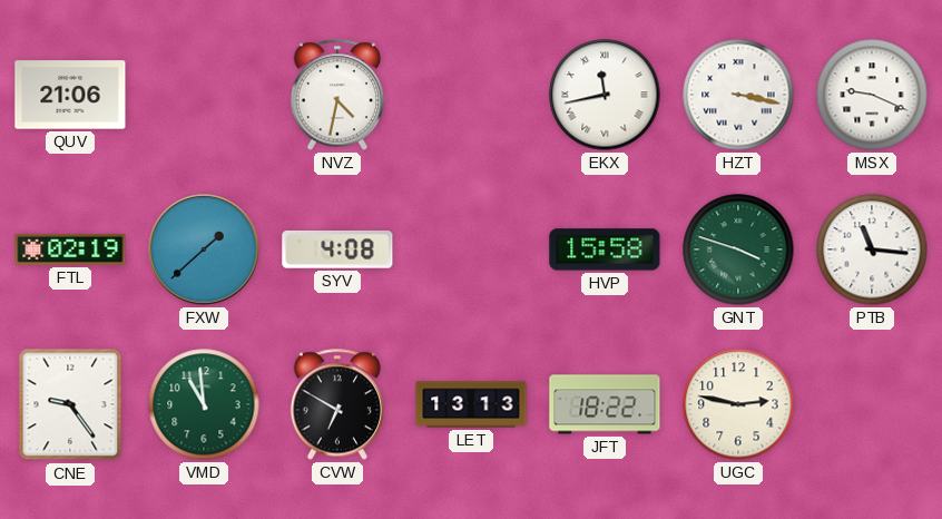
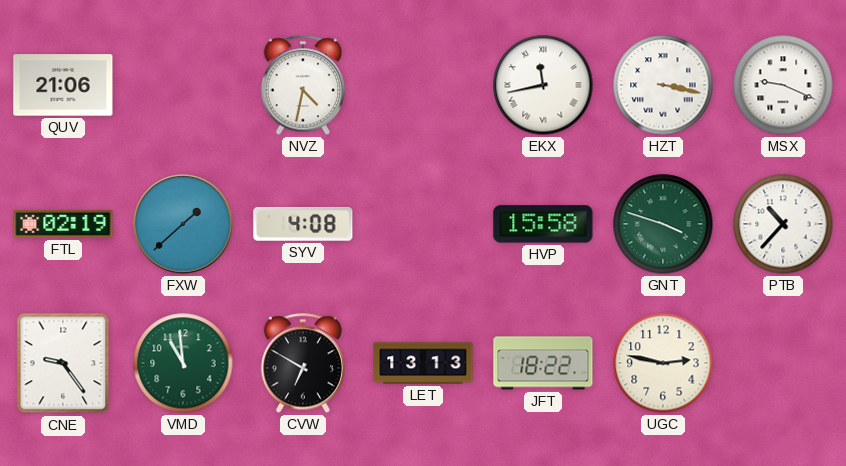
PTB: 11:16 -> 10:37
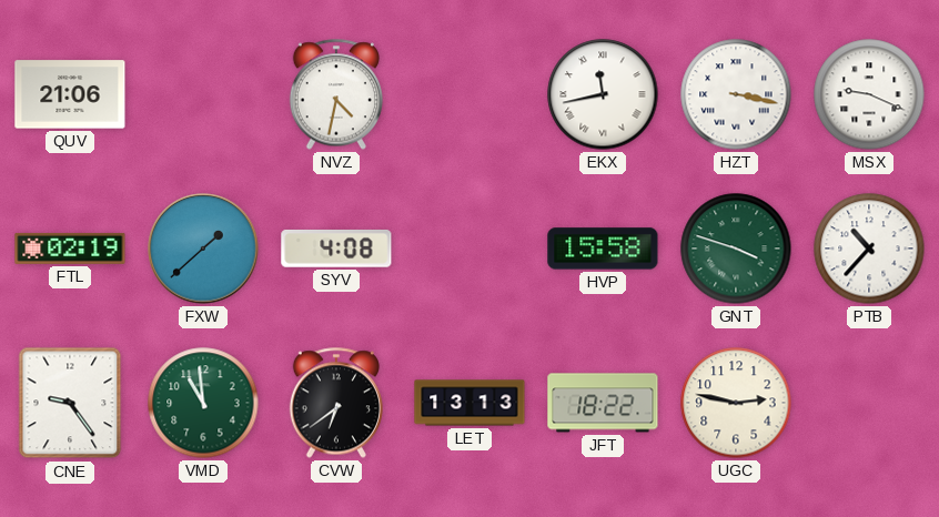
CVW: 6:50 -> 6:39
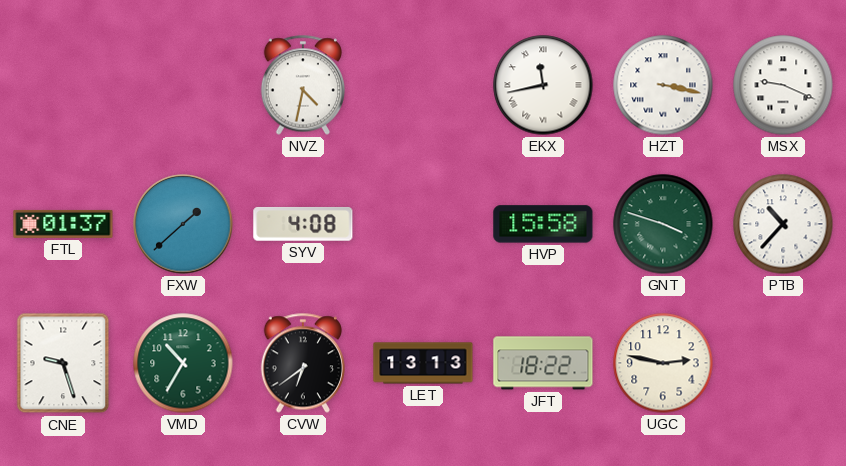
QUV: 21:06 -> none
FTL: 02:19 -> 01:37
CNE: 9:24 -> 9:27
VMD: 10:59 -> 10:35
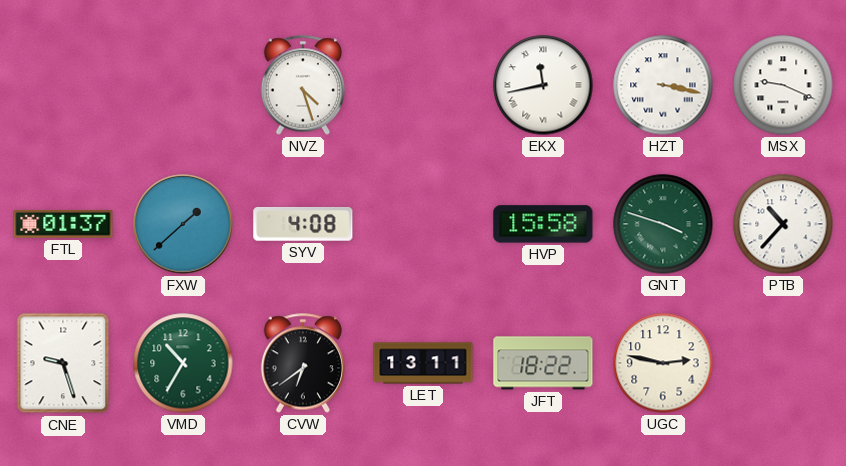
NVZ: 4:32 -> 4:27
LET: 13:13 -> 13:11
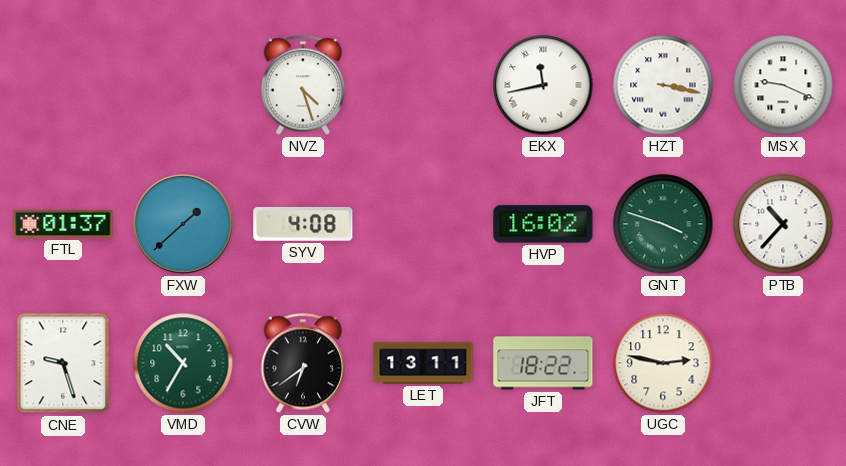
HVP: 15:58 -> 16:02
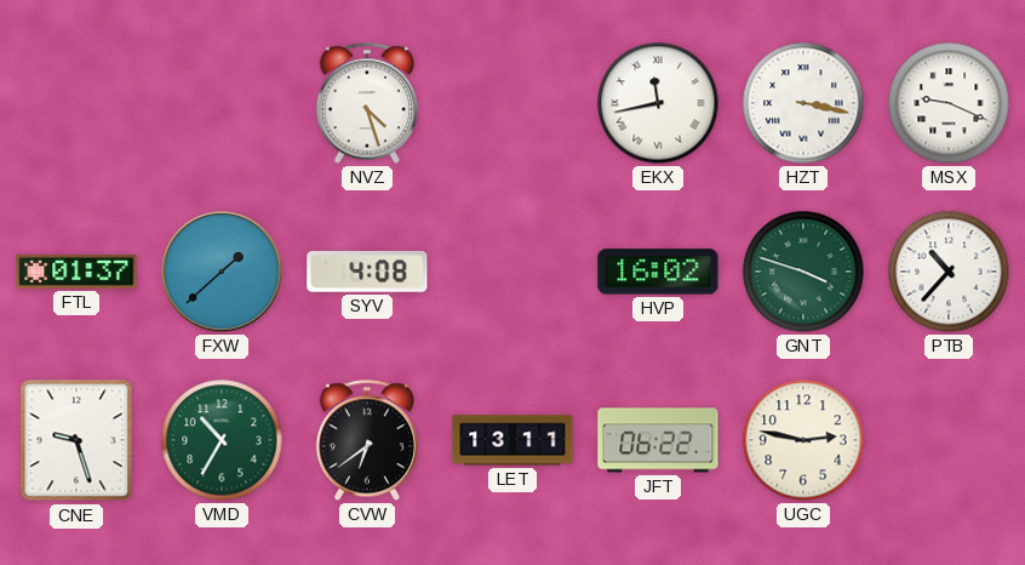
JFT: 18:22 -> 06:22
